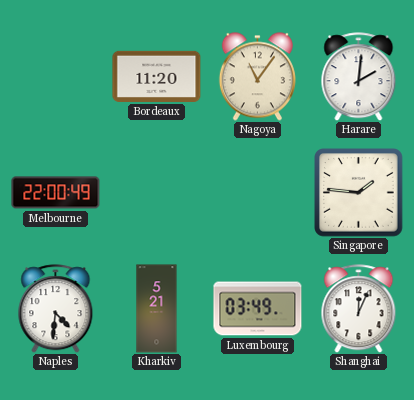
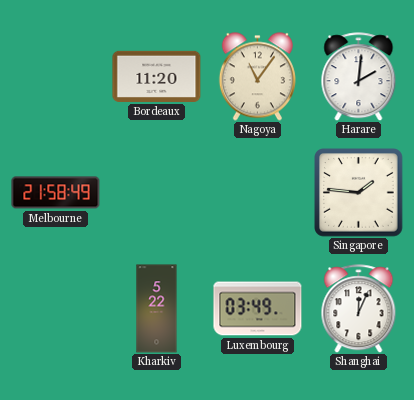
Melbourne: 22:00 -> 21:58
Naples: 4:31 -> none
Kharkiv: 5:21 -> 5:22
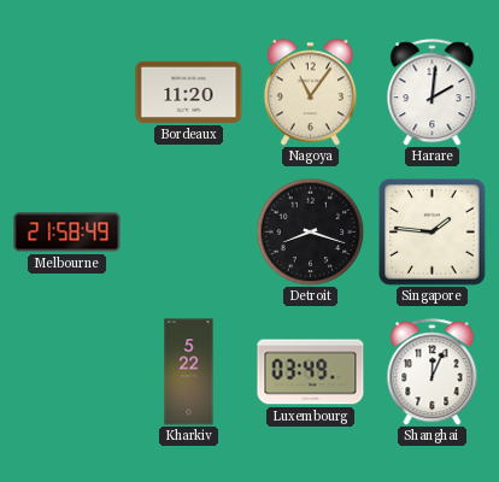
Detroit: none -> 8:18
